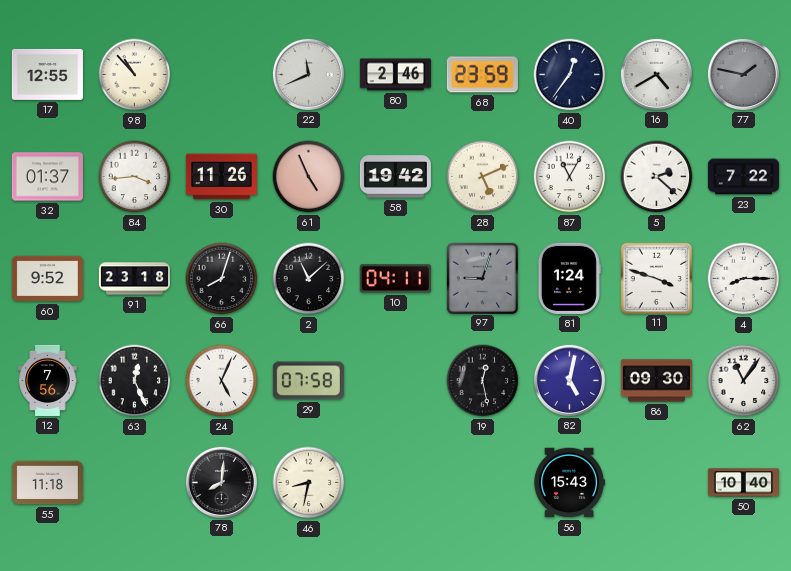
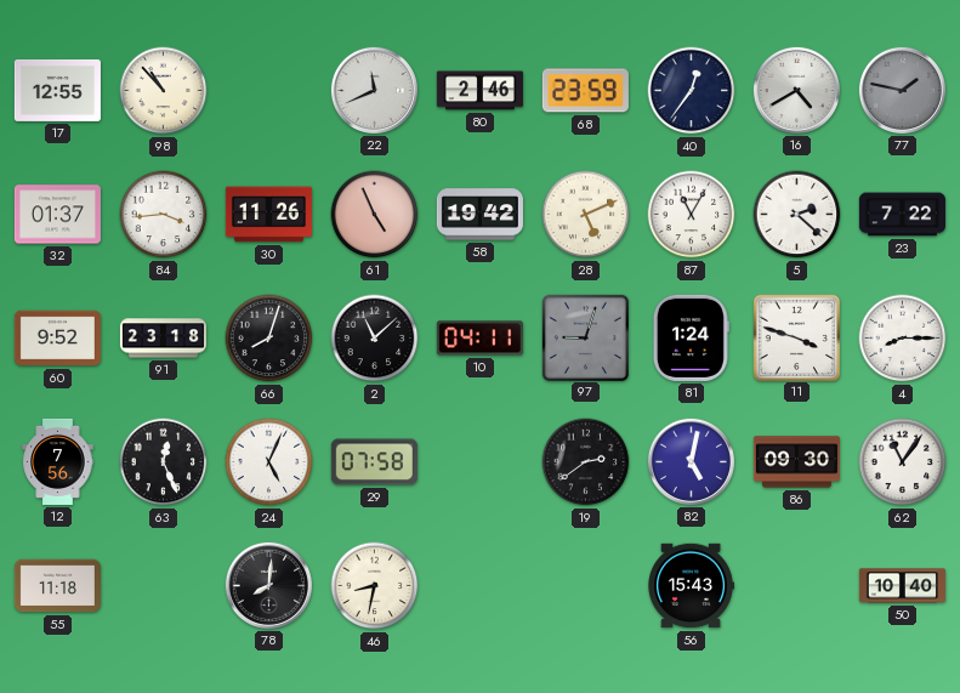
19: 12:28 -> 2:39
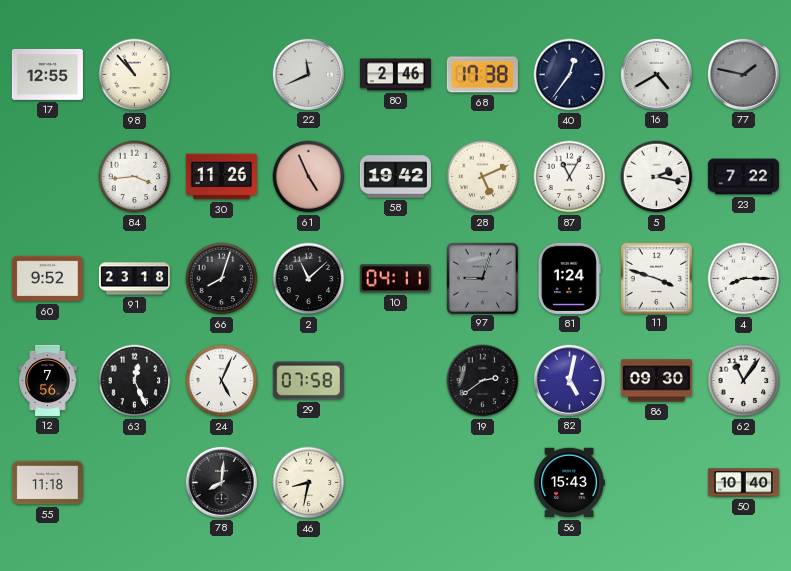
68: 23:59 -> 17:38
32: 01:37 -> none
5: 2:22 -> 2:17
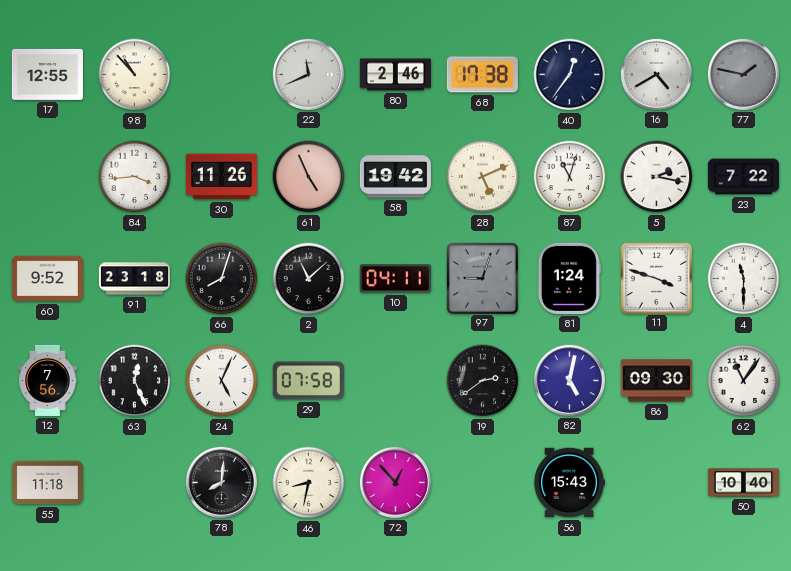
87: 11:05 -> 11:03
4: 8:15 -> 11:30
72: none -> 12:53
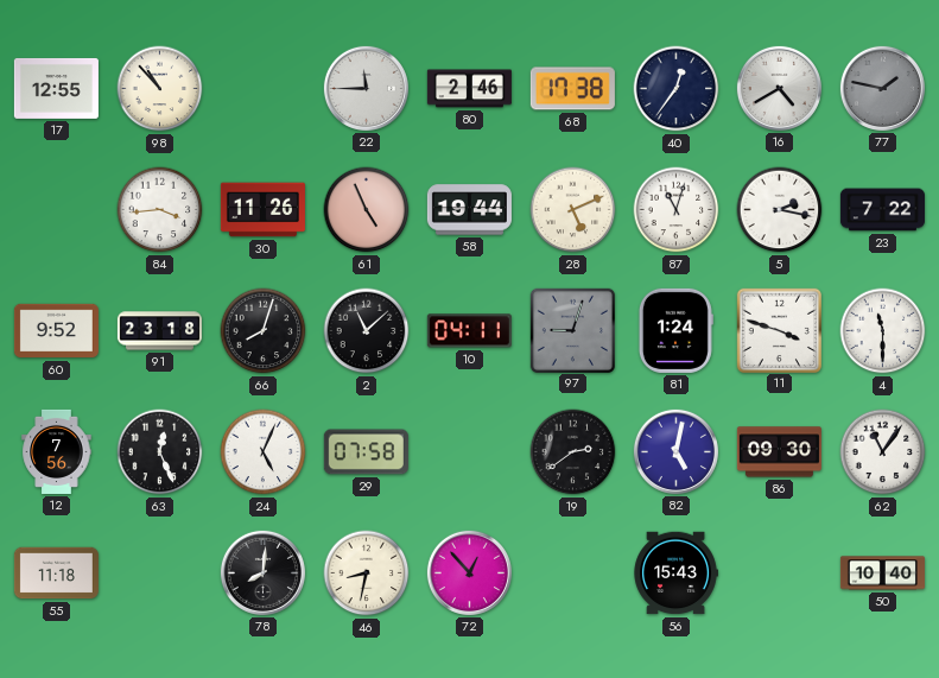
22: 11:41 -> 11:45
58: 19:42 -> 19:44
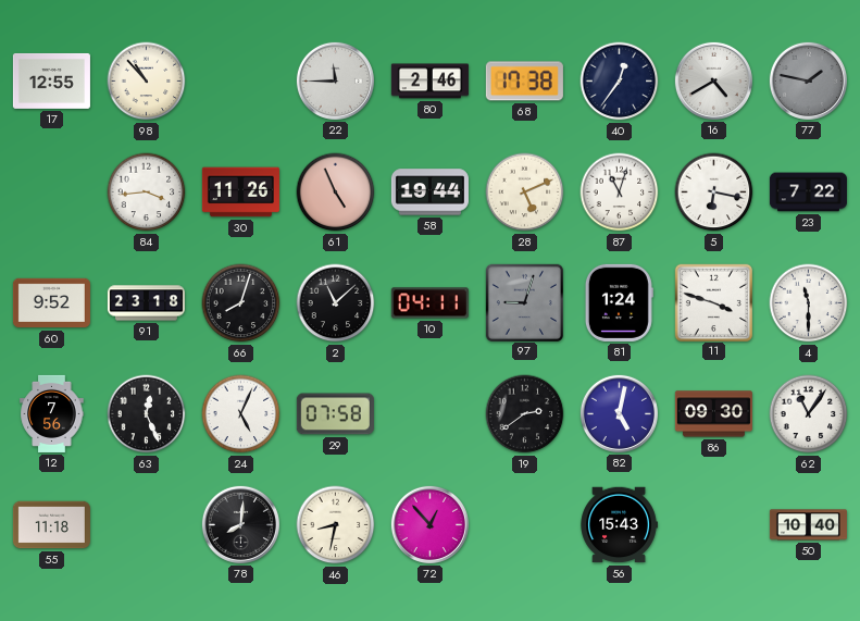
5: 2:17 -> 6:17
